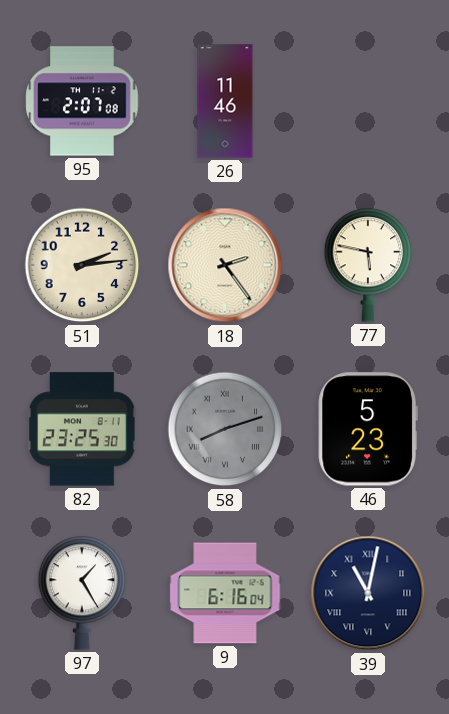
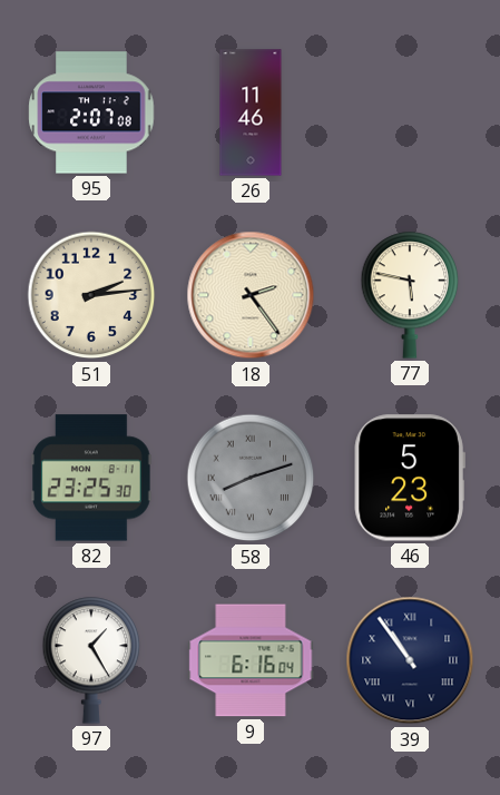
39: 11:02 -> 10:54
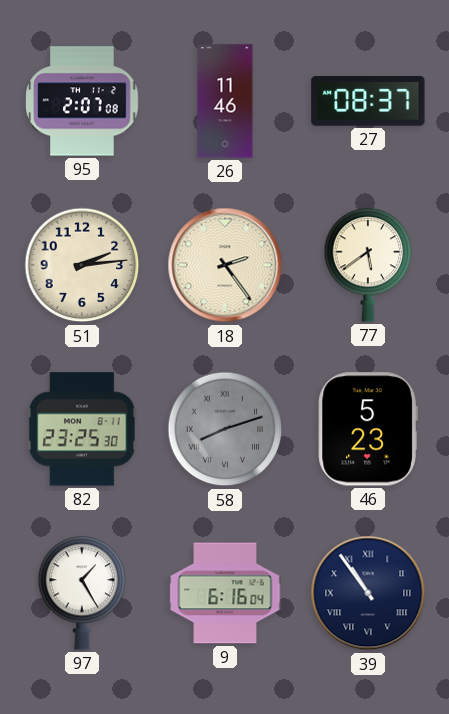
27: none -> 08:37
77: 5:47 -> 5:39
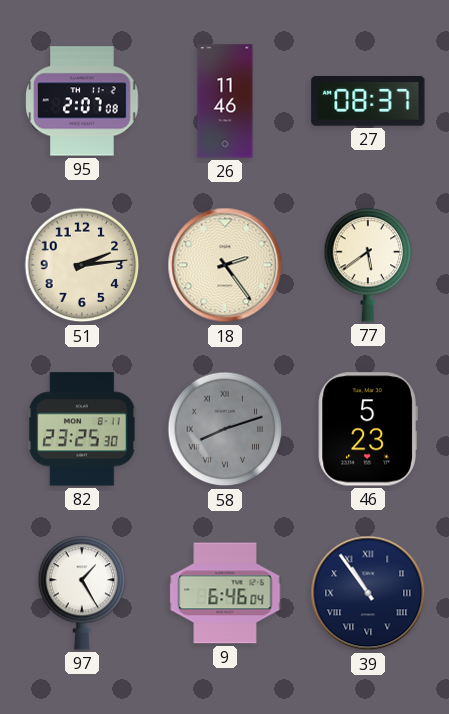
9: 6:16 -> 6:46
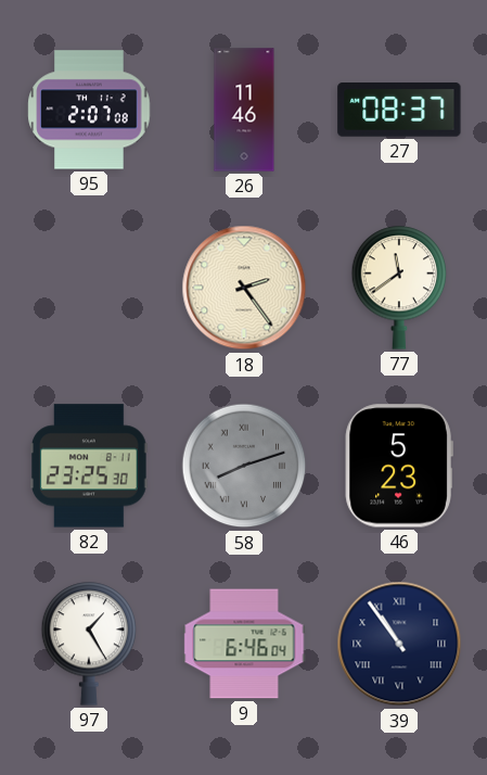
51: 2:14 -> none
77: 5:39 -> 11:39
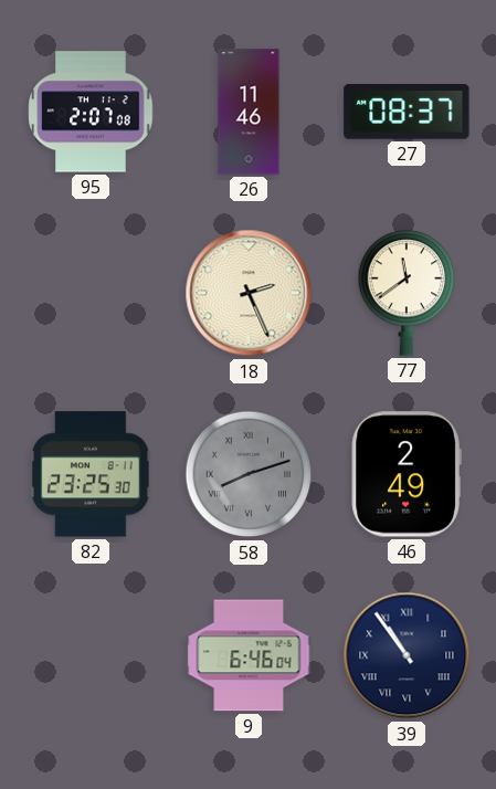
18: 2:24 -> 2:26
46: 5:23 -> 2:49
97: 1:25 -> none
